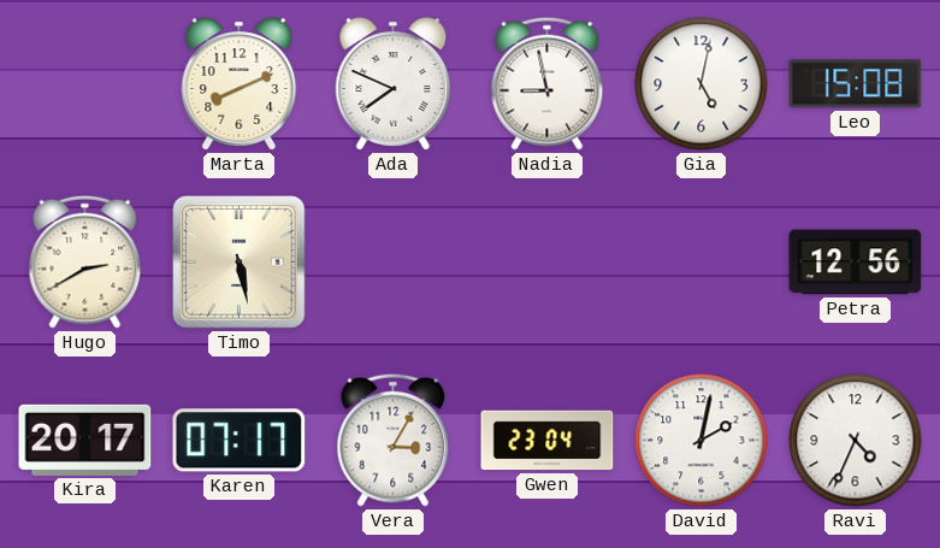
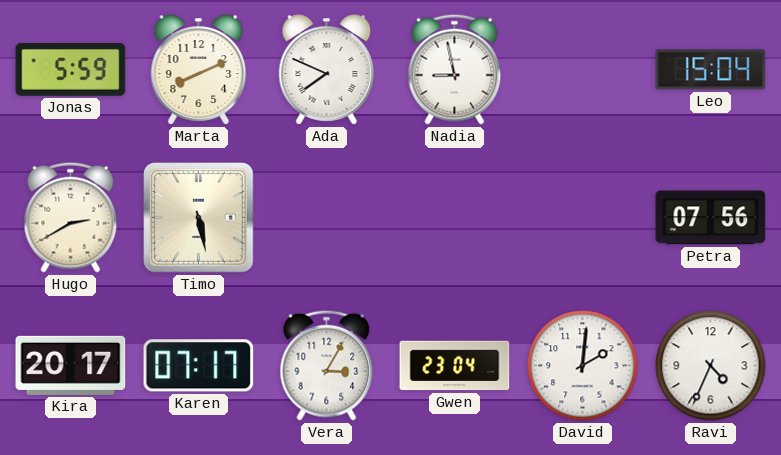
Jonas: none -> 5:59
Gia: 5:02 -> none
Leo: 15:08 -> 15:04
Petra: 12:56 -> 07:56
David: 2:02 -> 2:01
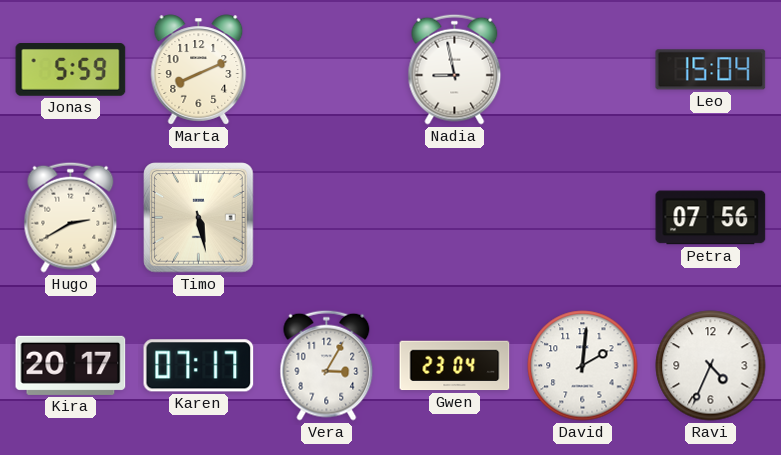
Ada: 7:49 -> none
